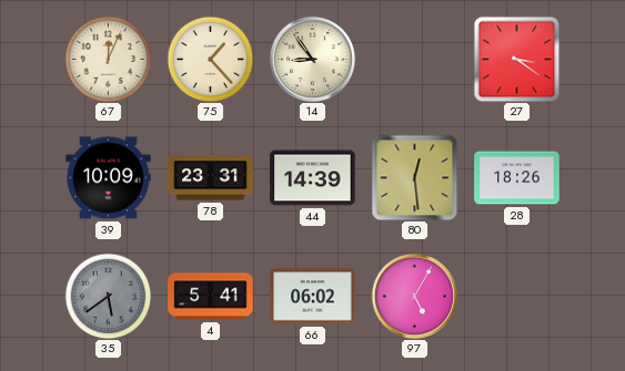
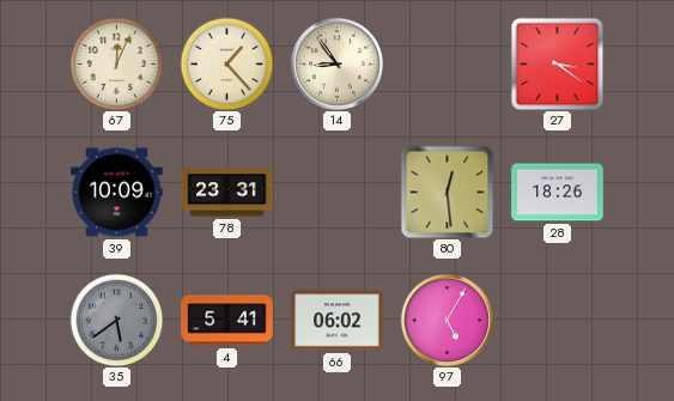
44: 14:39 -> none
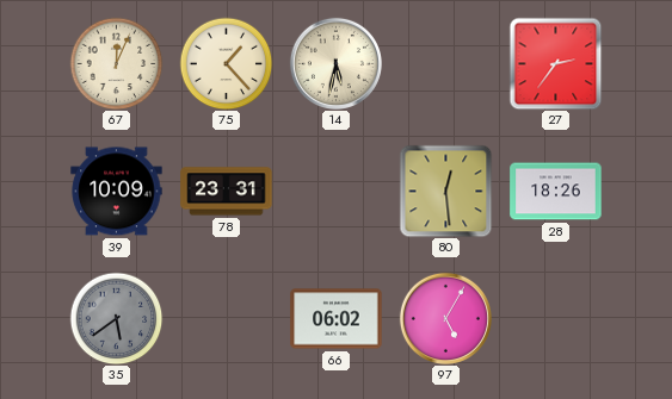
14: 8:54 -> 5:32
27: 3:21 -> 2:36
4: 5:41 -> none
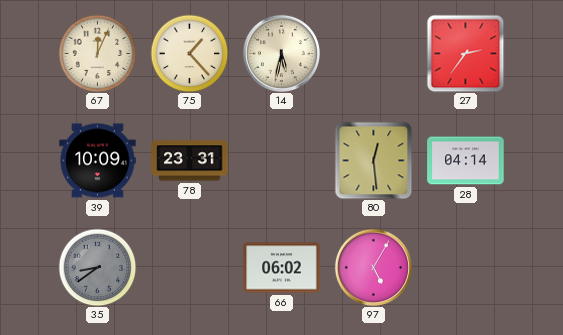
28: 18:26 -> 04:14
35: 5:39 -> 8:39
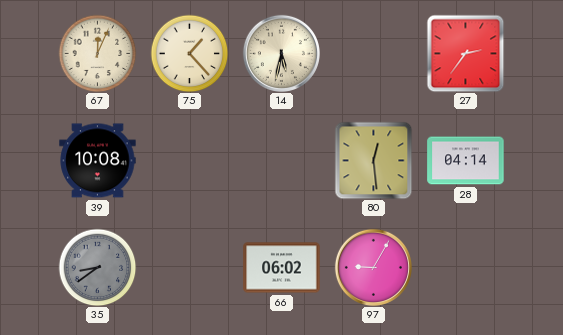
39: 10:09 -> 10:08
78: 23:31 -> none
97: 5:05 -> 9:05
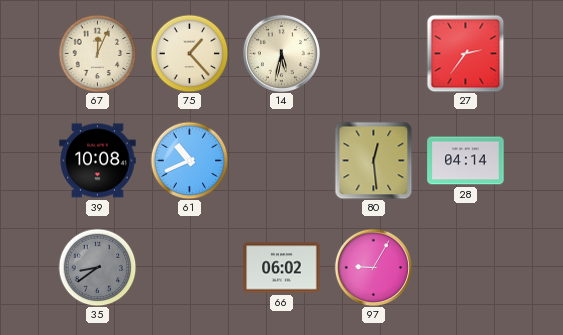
61: none -> 10:41
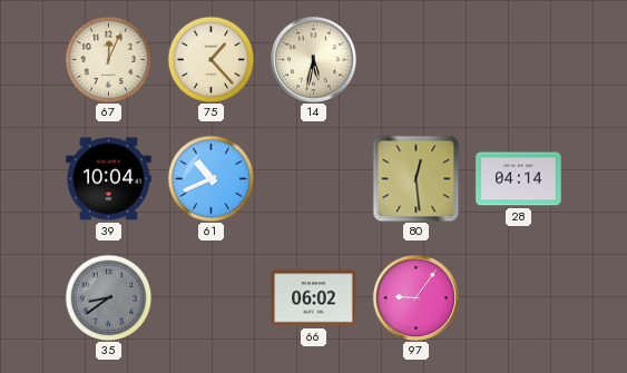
27: 2:36 -> none
39: 10:08 -> 10:04
97: 9:05 -> 9:06
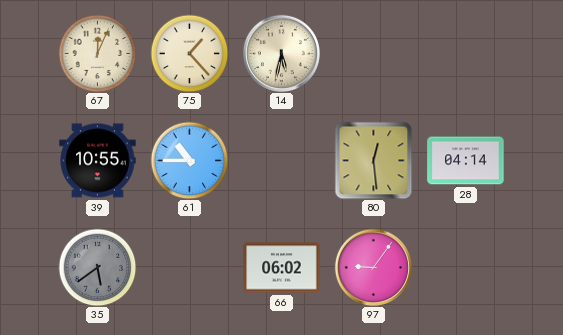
39: 10:04 -> 10:55
61: 10:41 -> 10:45
35: 8:39 -> 5:39
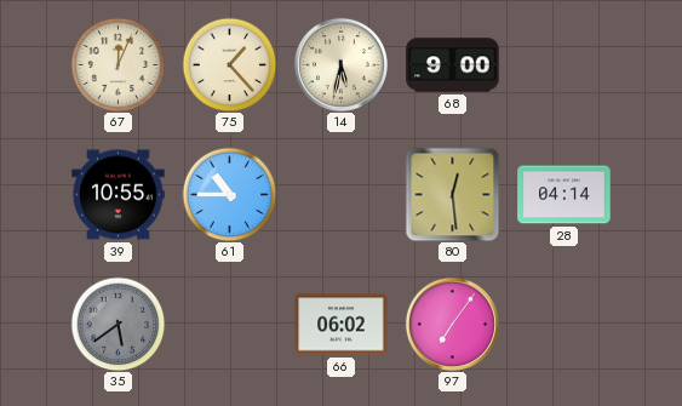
68: none -> 9:00
97: 9:06 -> 7:06
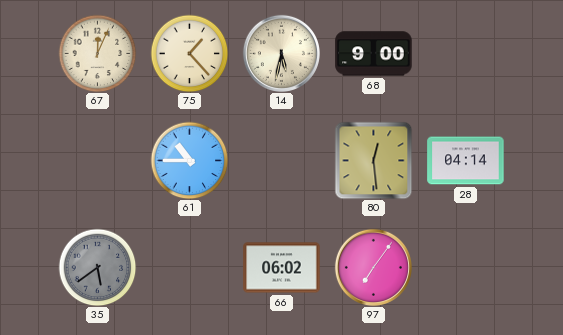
39: 10:55 -> none
